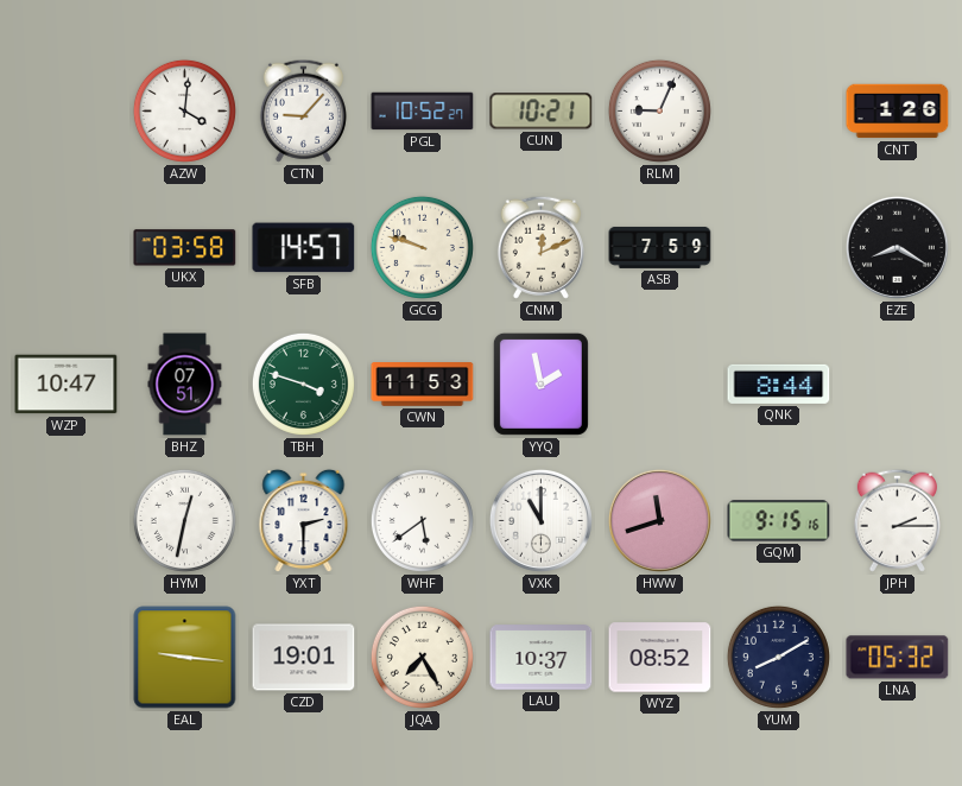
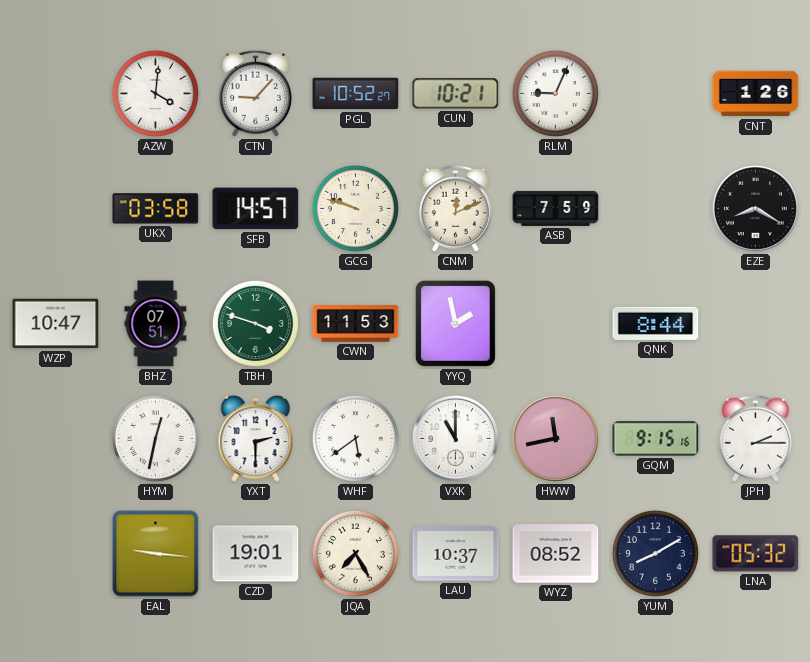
HWW: 11:42 -> 11:43
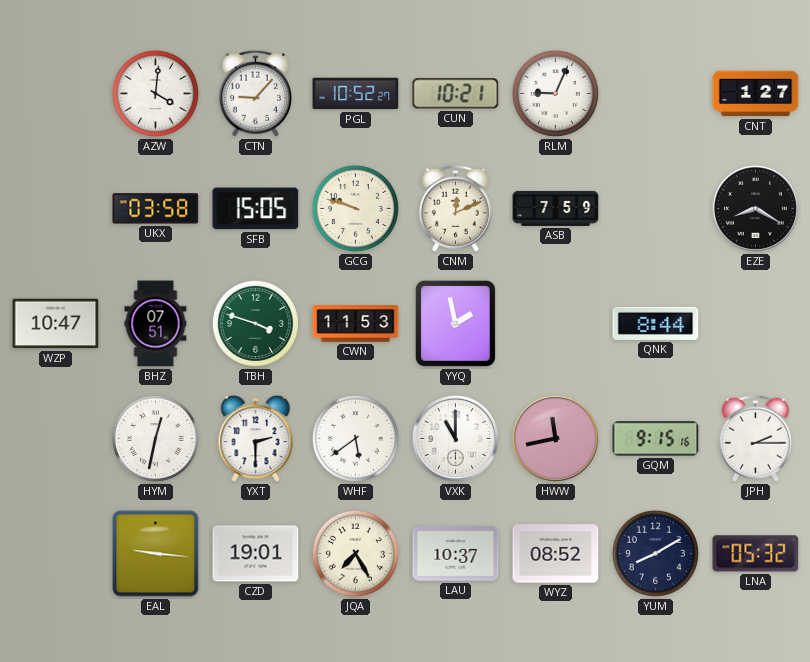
CNT: 1:26 -> 1:27
SFB: 14:57 -> 15:05
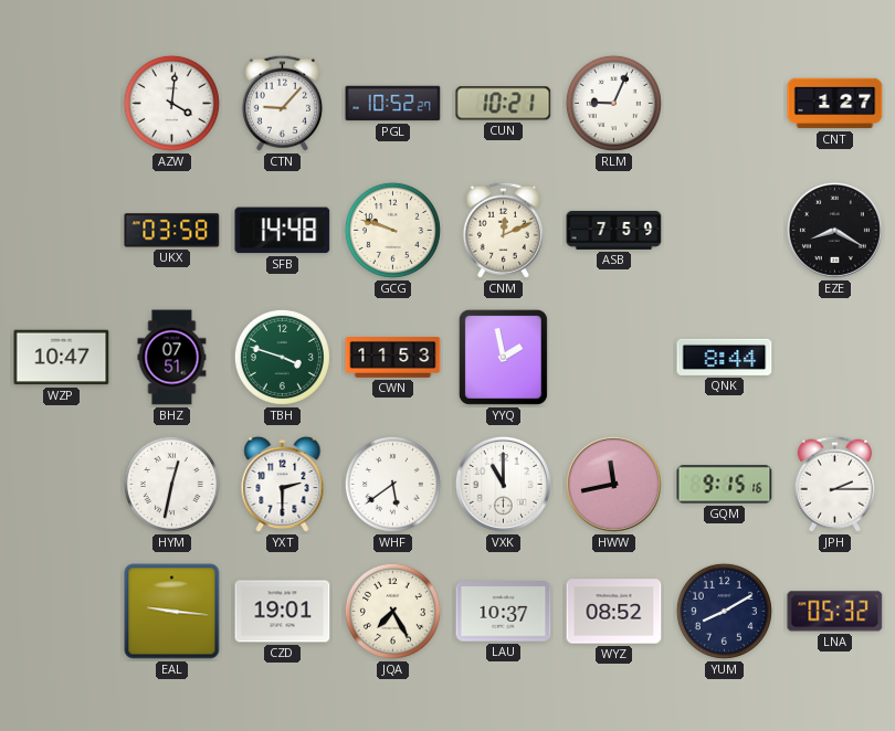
SFB: 15:05 -> 14:48
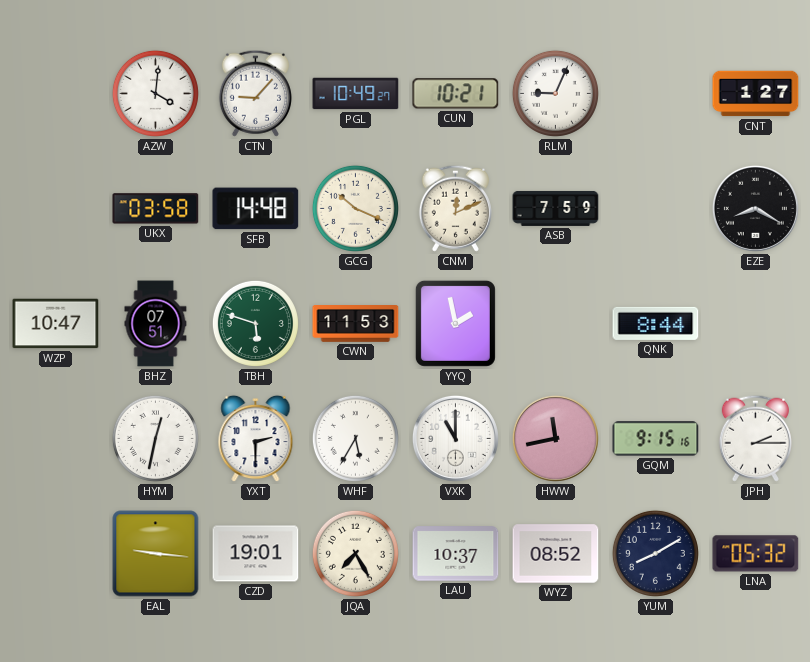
PGL: 10:52 -> 10:49
GCG: 9:48 -> 10:19
TBH: 3:48 -> 5:48
WHF: 5:39 -> 5:35
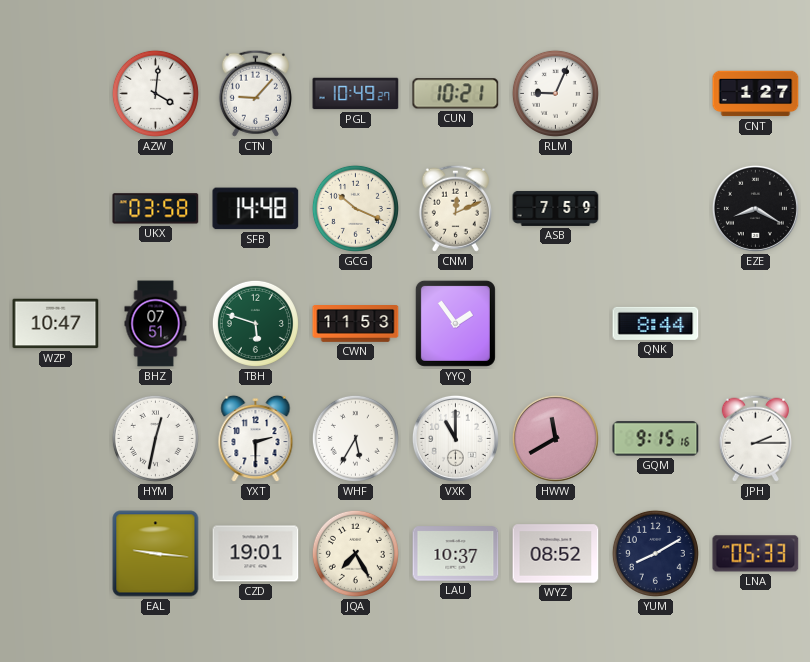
YYQ: 1:58 -> 1:54
HWW: 11:43 -> 11:40
LNA: 05:32 -> 05:33
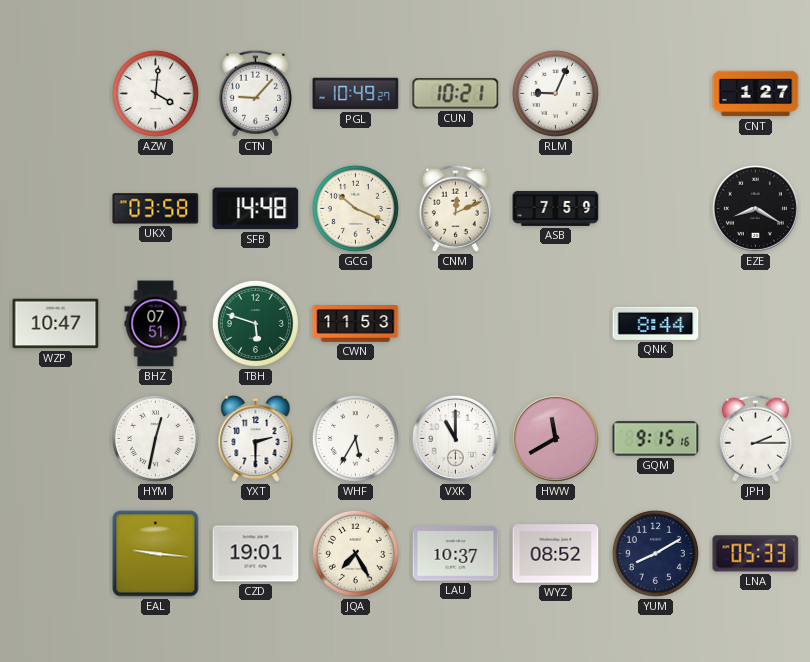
YYQ: 1:54 -> none
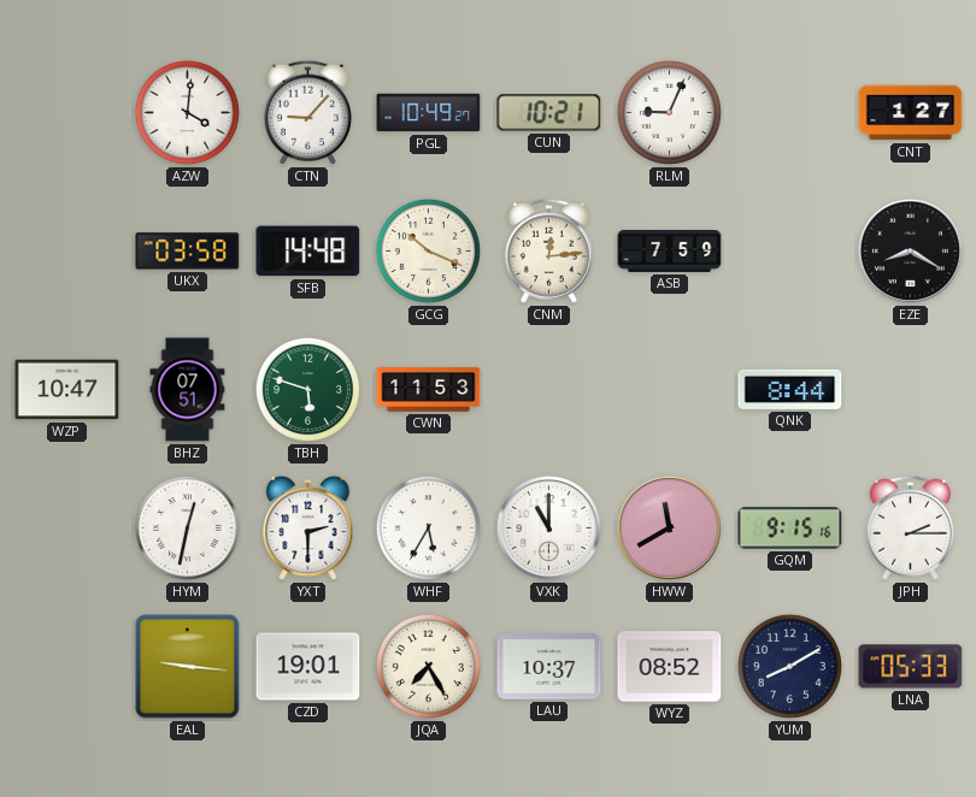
CNM: 12:11 -> 12:14
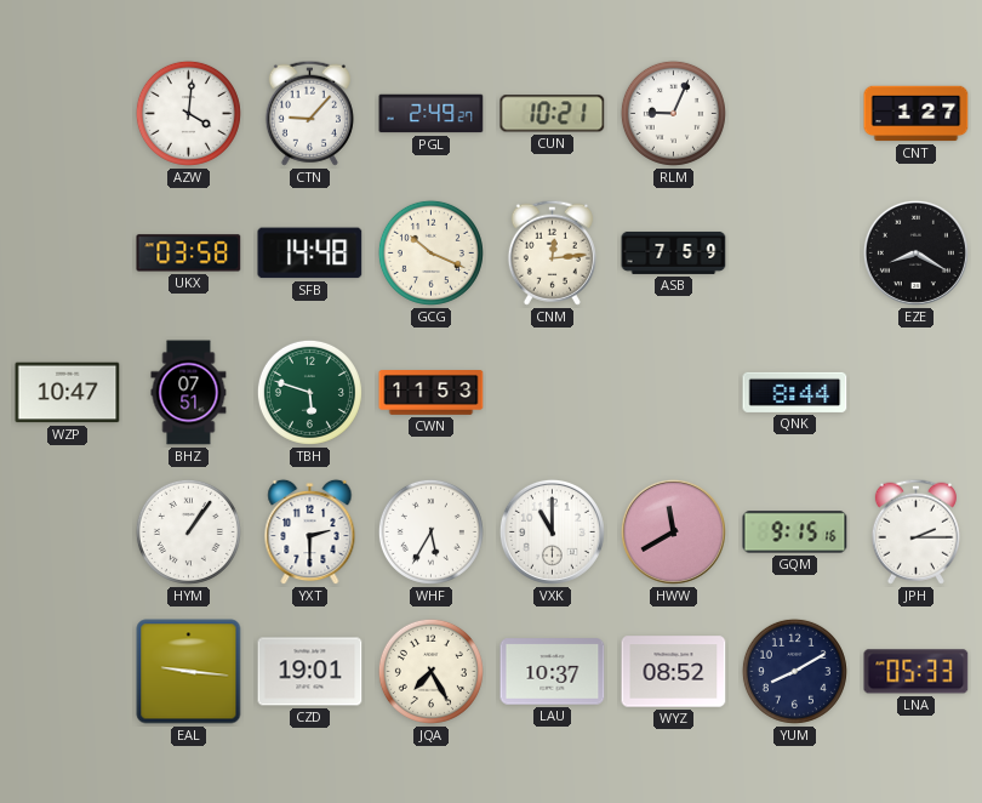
PGL: 10:49 -> 2:49
HYM: 12:32 -> 1:06
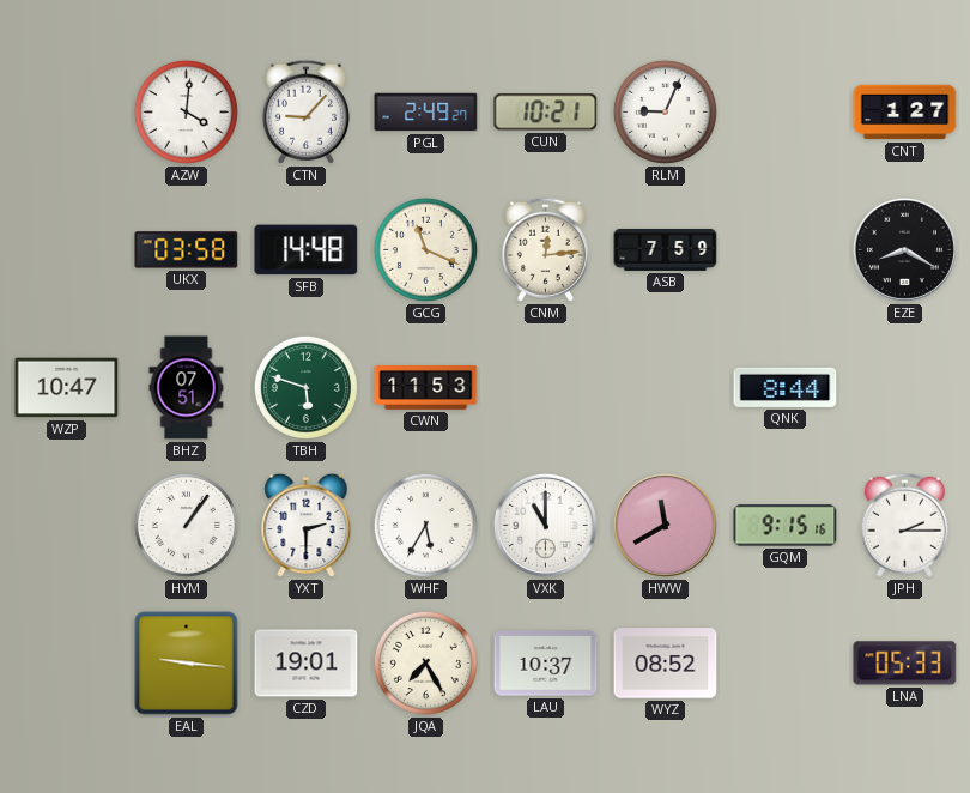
GCG: 10:19 -> 11:19
YUM: 8:10 -> none
